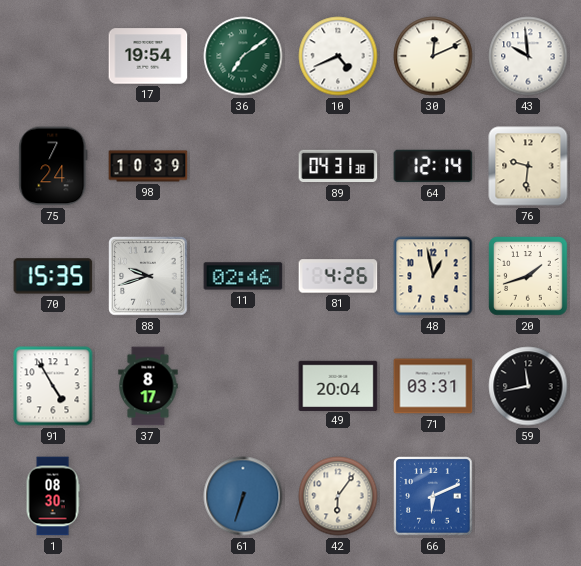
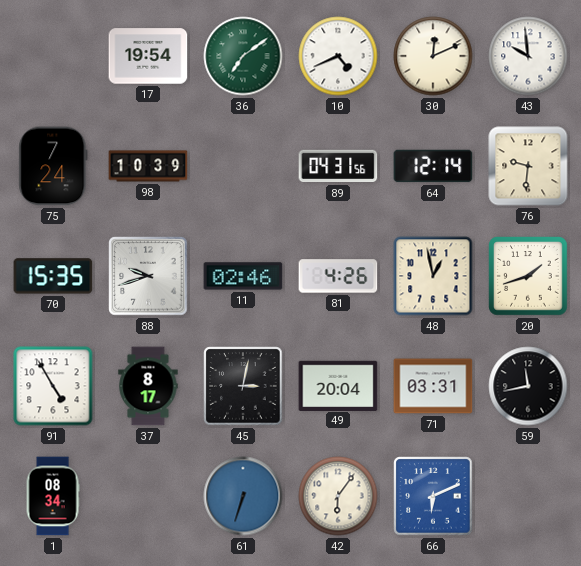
89: 04:31:38 -> 04:31:56
45: none -> 3:02
1: 08:30 -> 08:34
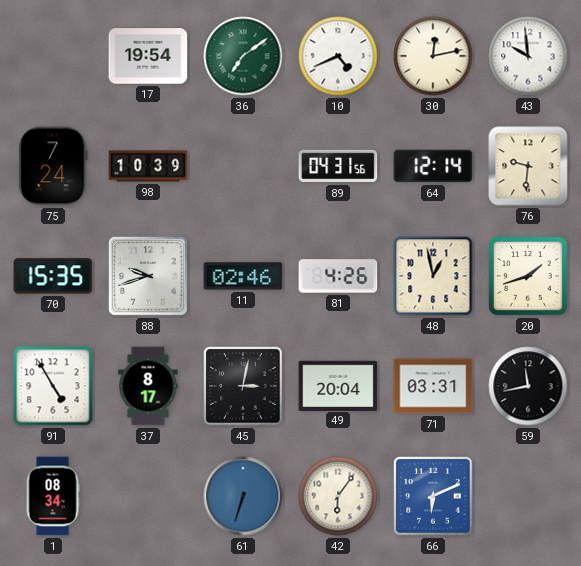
30: 12:11 -> 12:13
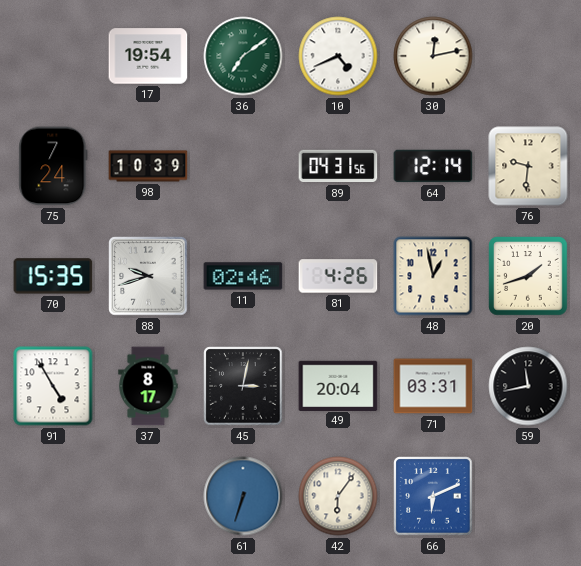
43: 9:59 -> none
1: 08:34 -> none
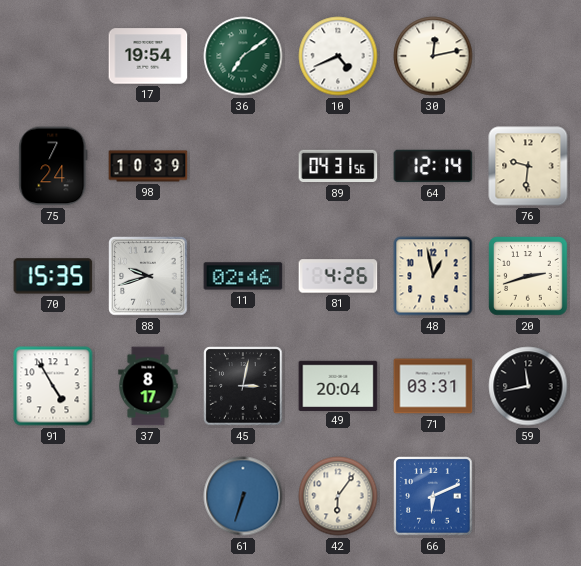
20: 1:42 -> 2:42
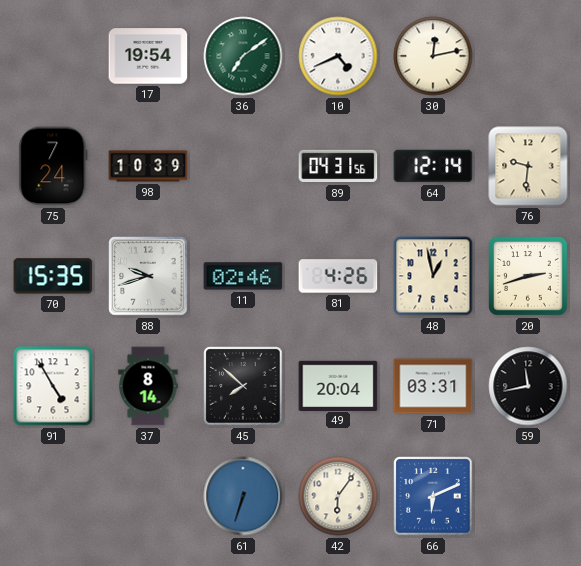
37: 8:17 -> 8:14
45: 3:02 -> 7:52
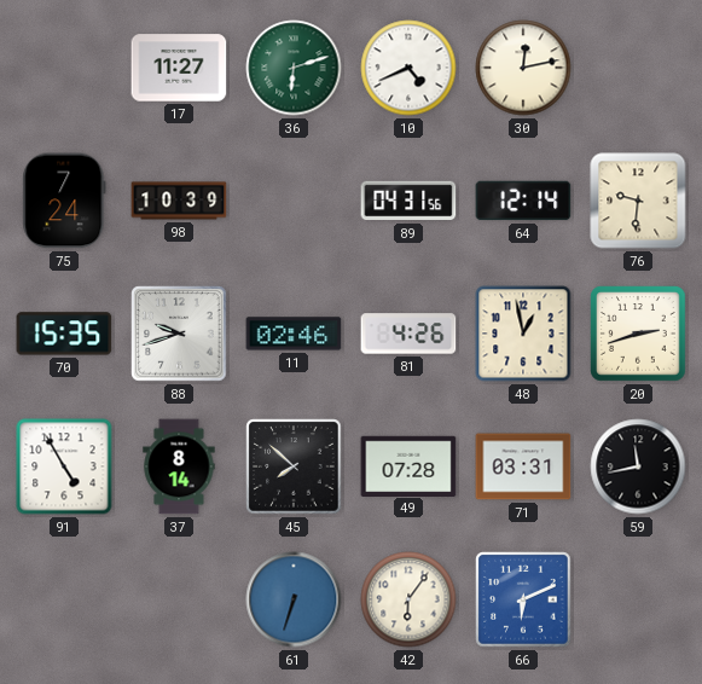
17: 19:54 -> 11:27
36: 7:09 -> 6:12
49: 20:04 -> 07:28
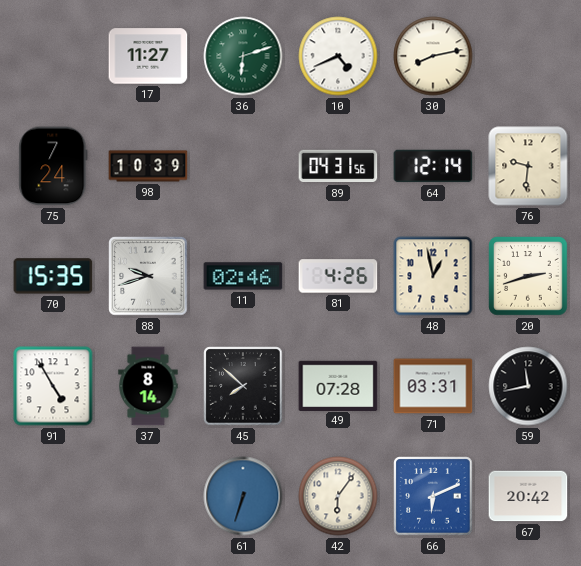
30: 12:13 -> 8:13
67: none -> 20:42
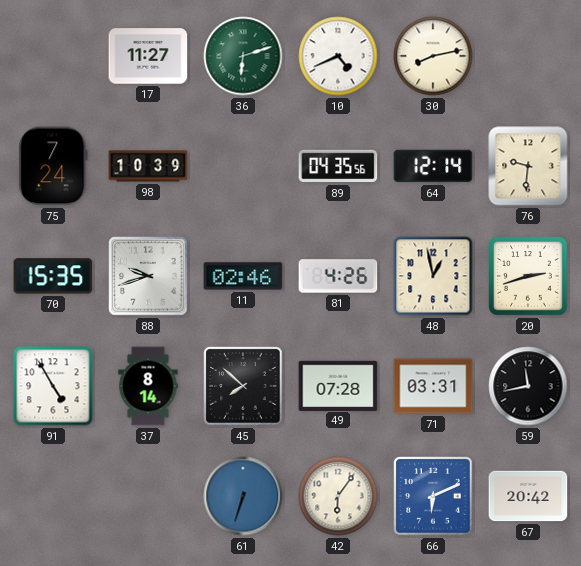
89: 04:31 -> 04:35
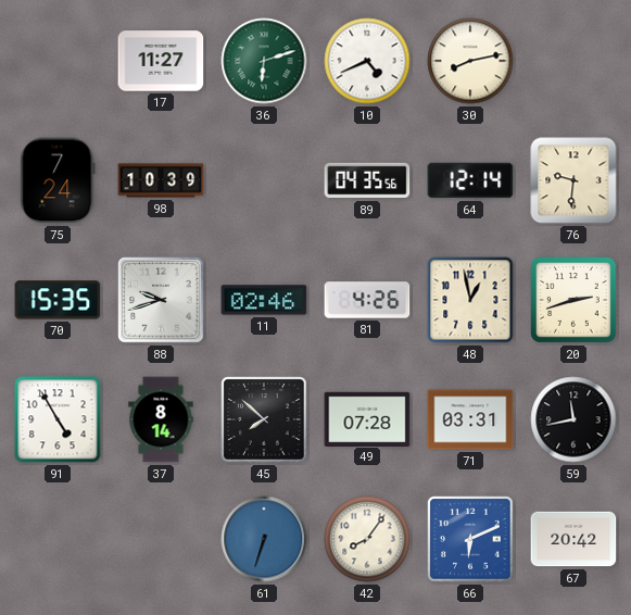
42: 6:06 -> 8:06
